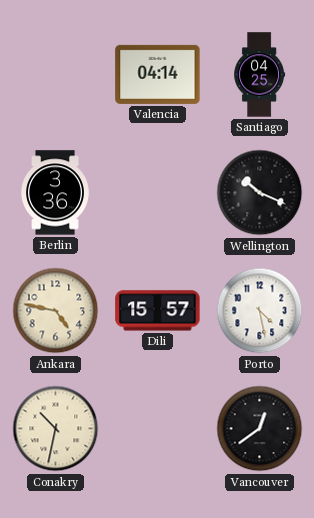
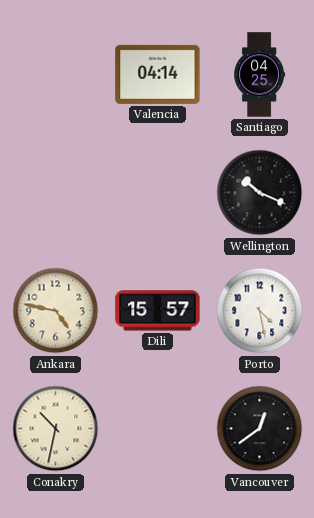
Berlin: 3:36 -> none
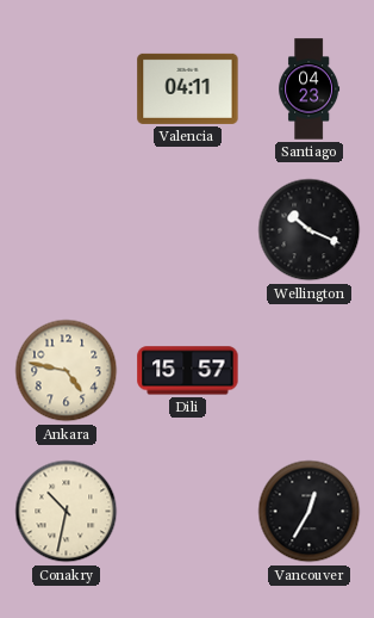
Valencia: 04:14 -> 04:11
Santiago: 04:25 -> 04:23
Porto: 4:28 -> none
Vancouver: 12:39 -> 12:35
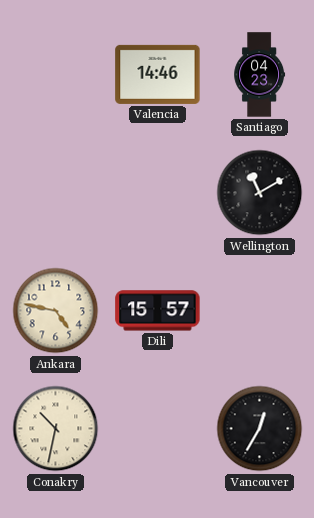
Valencia: 04:11 -> 14:46
Wellington: 10:19 -> 11:10
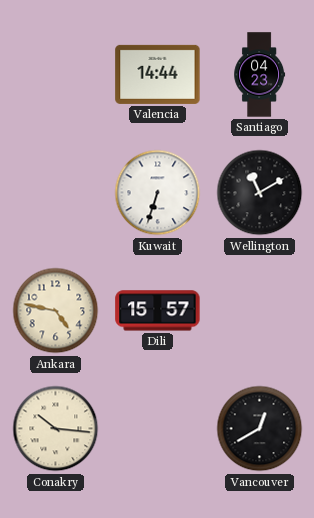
Valencia: 14:46 -> 14:44
Kuwait: none -> 6:33
Conakry: 10:32 -> 10:16
Vancouver: 12:35 -> 12:40
